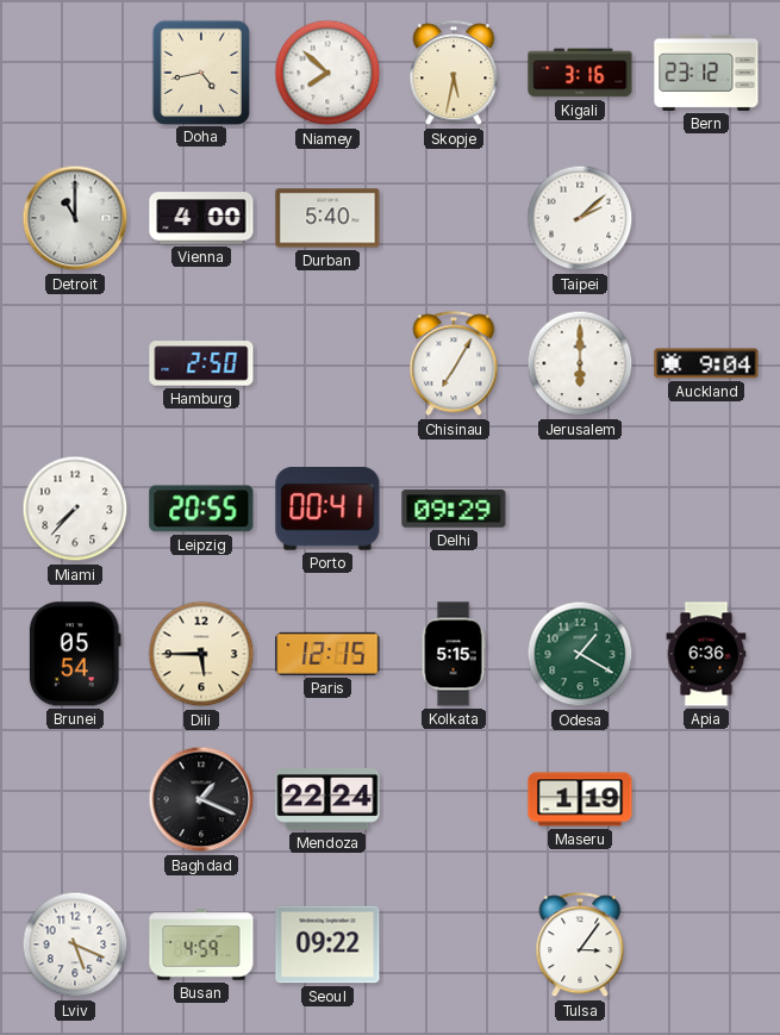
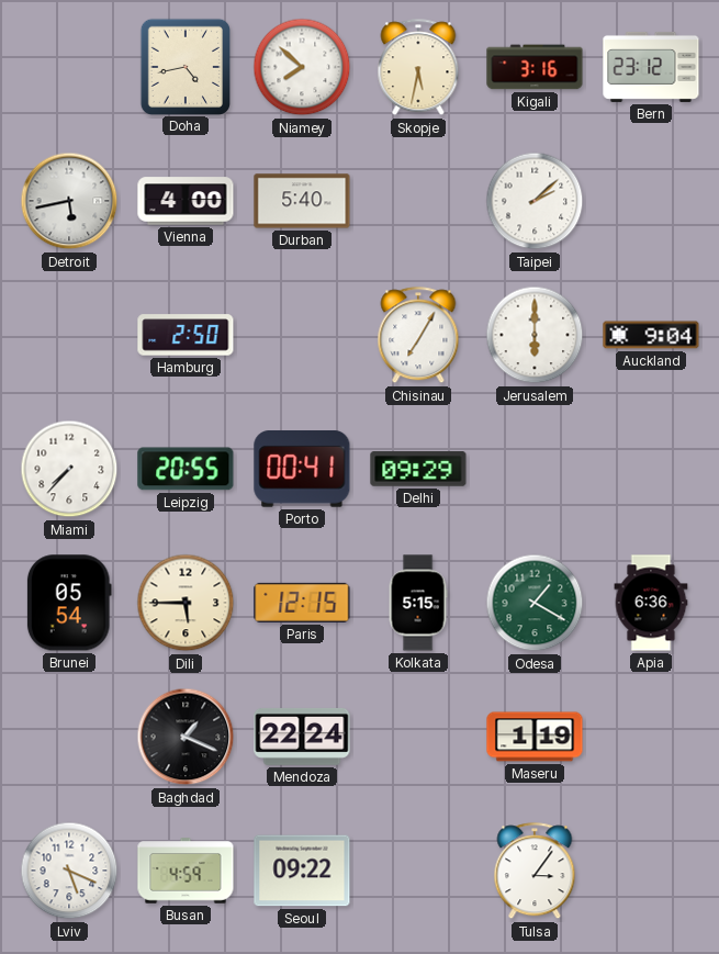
Detroit: 11:00 -> 5:43
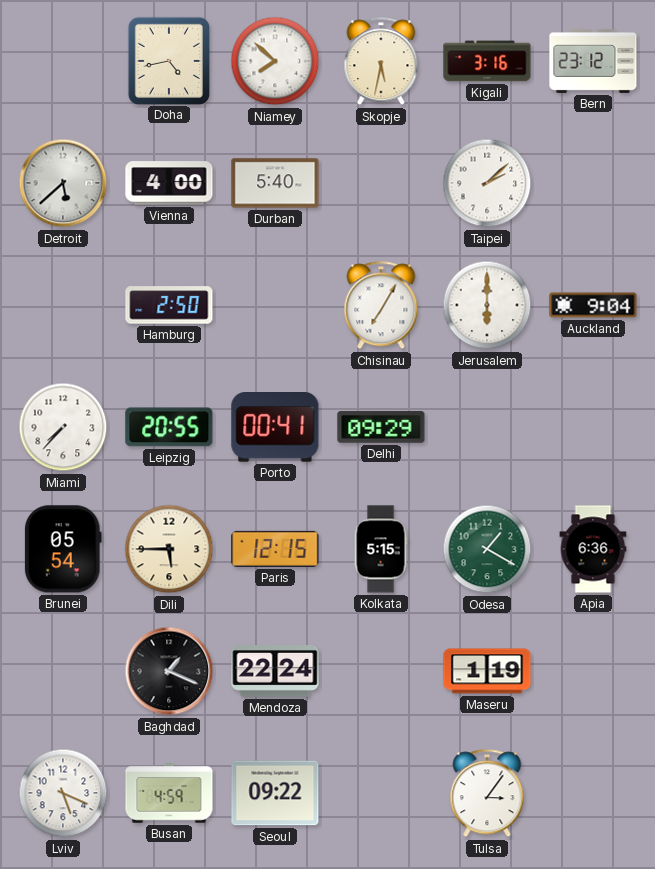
Detroit: 5:43 -> 5:38
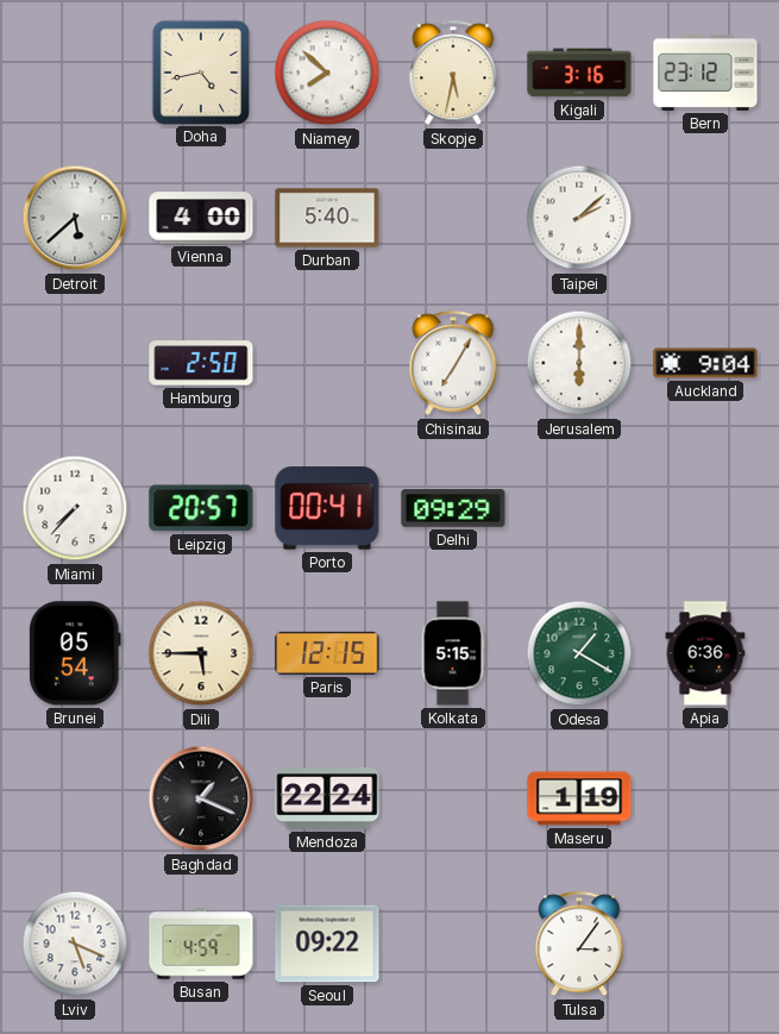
Leipzig: 20:55 -> 20:57
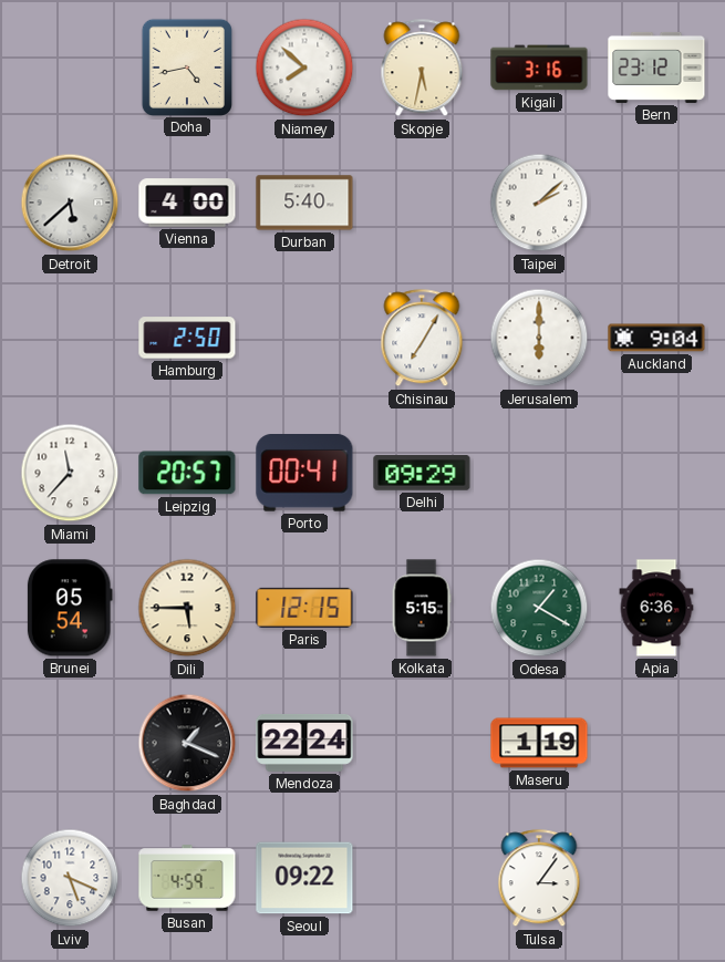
Miami: 7:37 -> 11:37
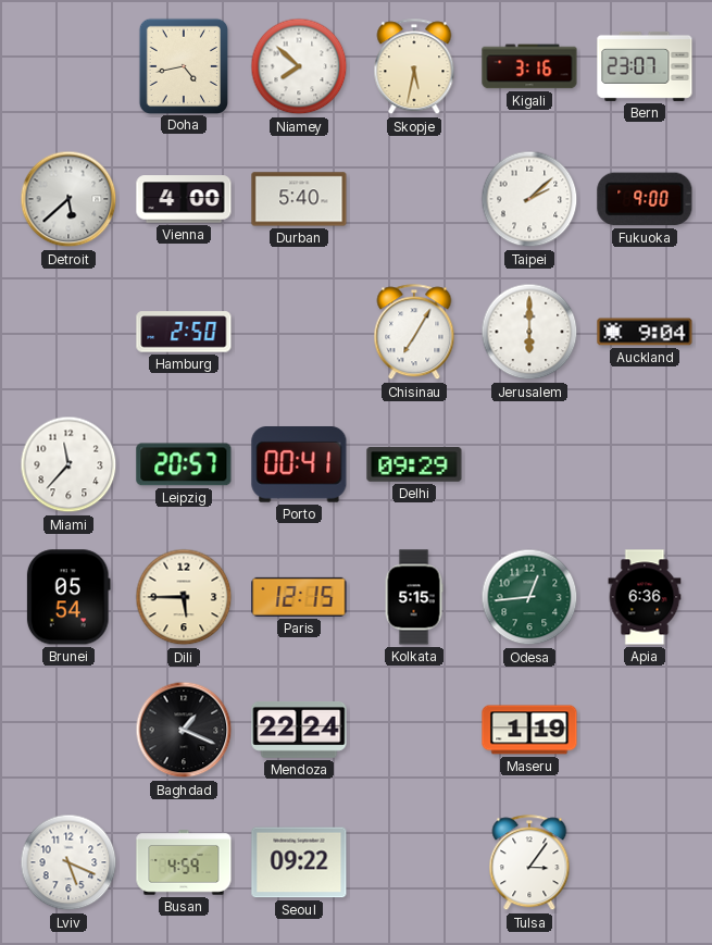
Bern: 23:12 -> 23:07
Fukuoka: none -> 9:00
Odesa: 1:20 -> 12:44
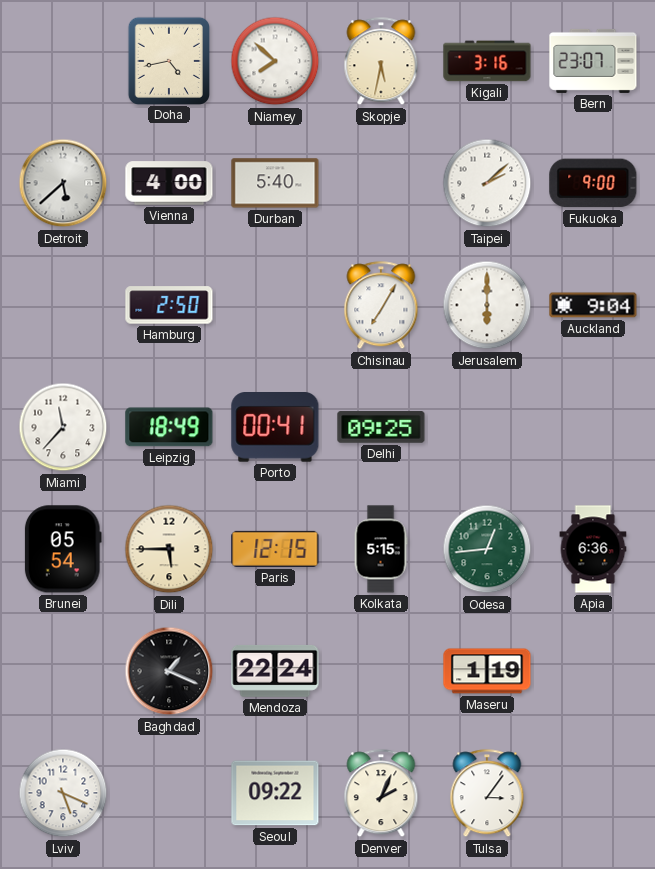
Leipzig: 20:57 -> 18:49
Delhi: 09:29 -> 09:25
Busan: 4:59 -> none
Denver: none -> 2:04
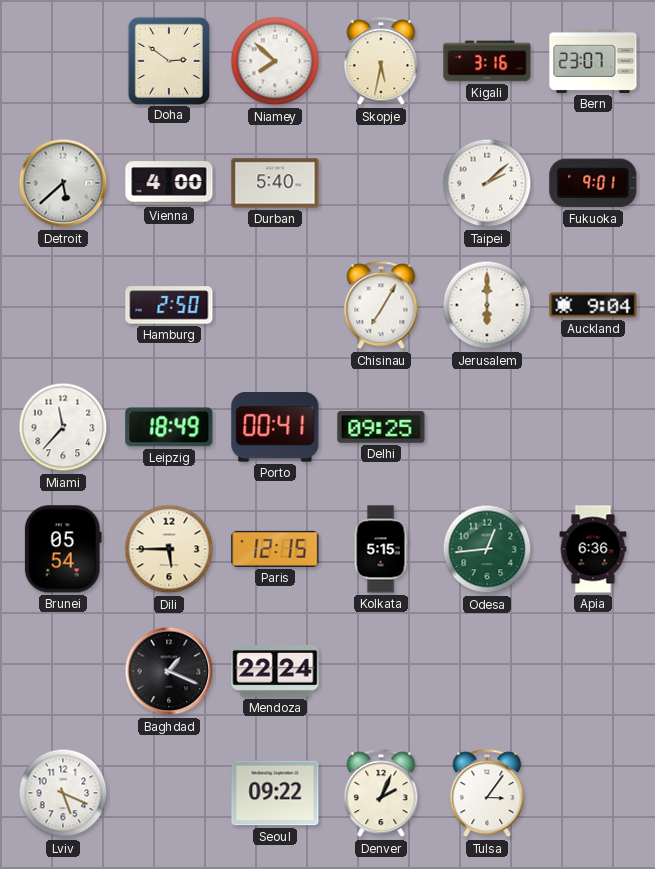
Doha: 4:43 -> 2:51
Fukuoka: 9:00 -> 9:01
Maseru: 1:19 -> none
